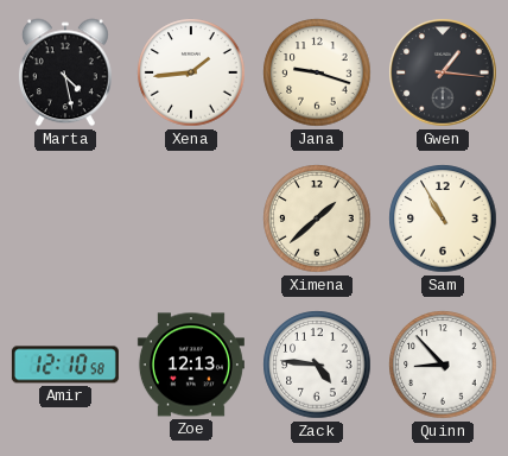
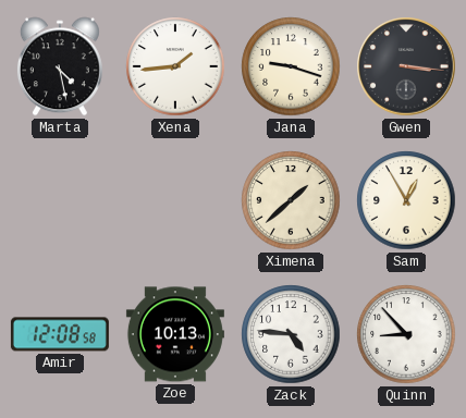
Gwen: 1:16 -> 3:16
Sam: 10:55 -> 12:55
Amir: 12:10 -> 12:08
Zoe: 12:13 -> 10:13
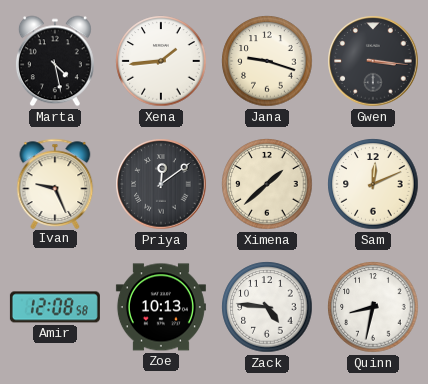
Ivan: none -> 9:26
Priya: none -> 12:09
Sam: 12:55 -> 12:11
Quinn: 8:53 -> 8:32
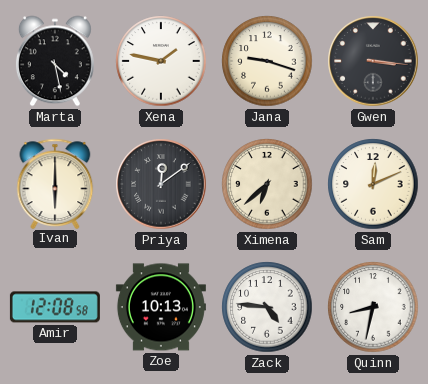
Xena: 1:44 -> 1:47
Ivan: 9:26 -> 6:00
Ximena: 1:38 -> 6:38
